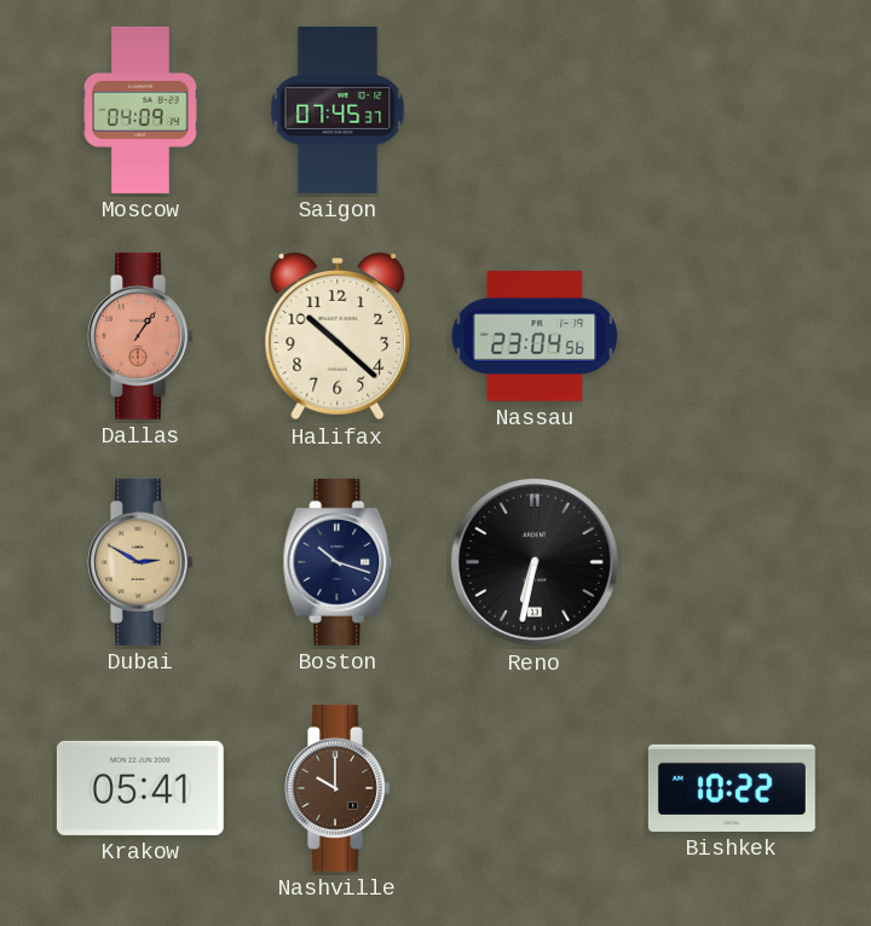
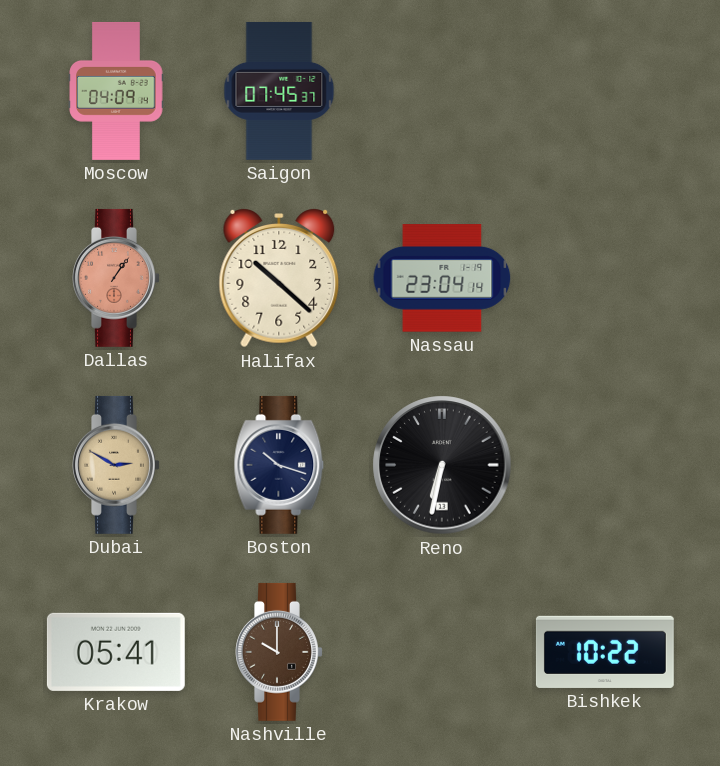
Nassau: 23:04:56 -> 23:04:14
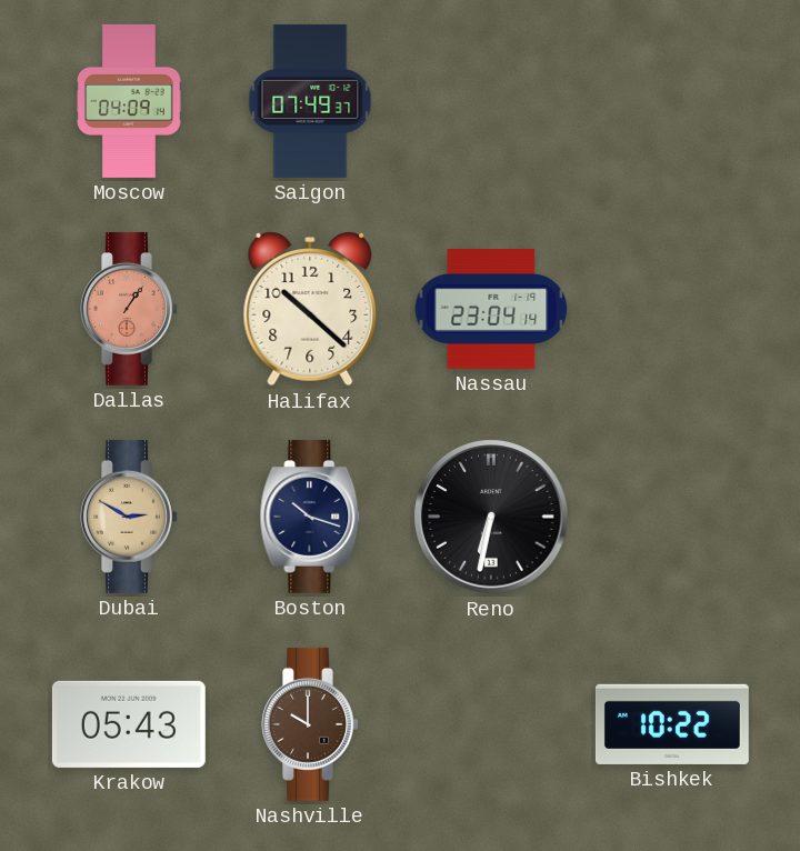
Saigon: 07:45 -> 07:49
Krakow: 05:41 -> 05:43
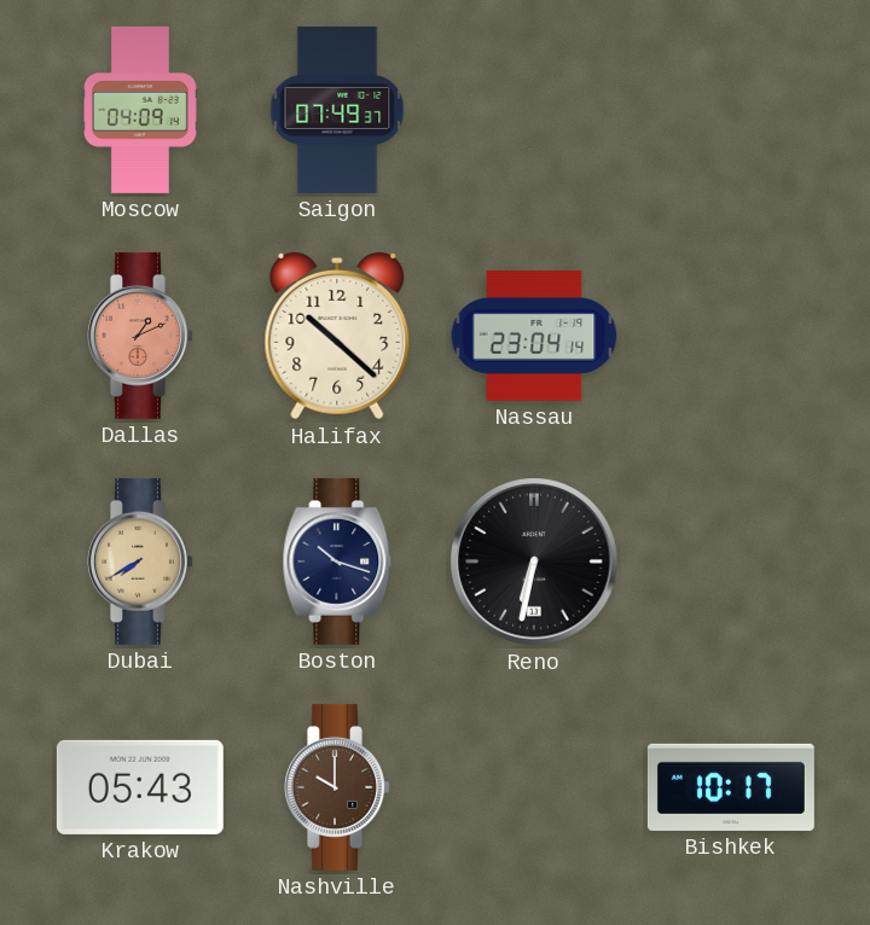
Dallas: 1:06 -> 1:11
Dubai: 2:50 -> 7:40
Bishkek: 10:22 -> 10:17
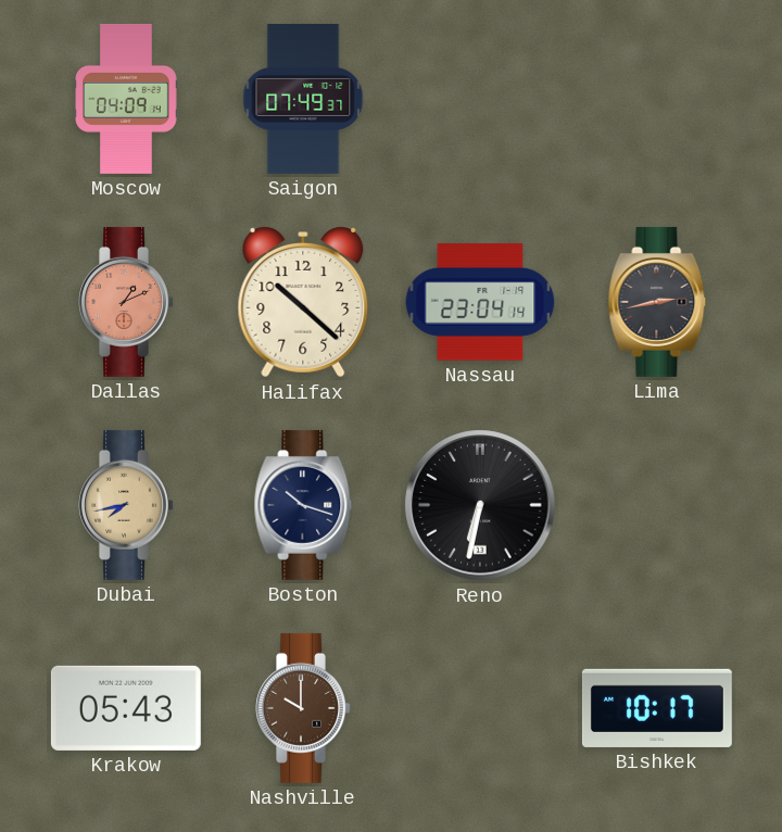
Lima: none -> 2:43
Dubai: 7:40 -> 7:43
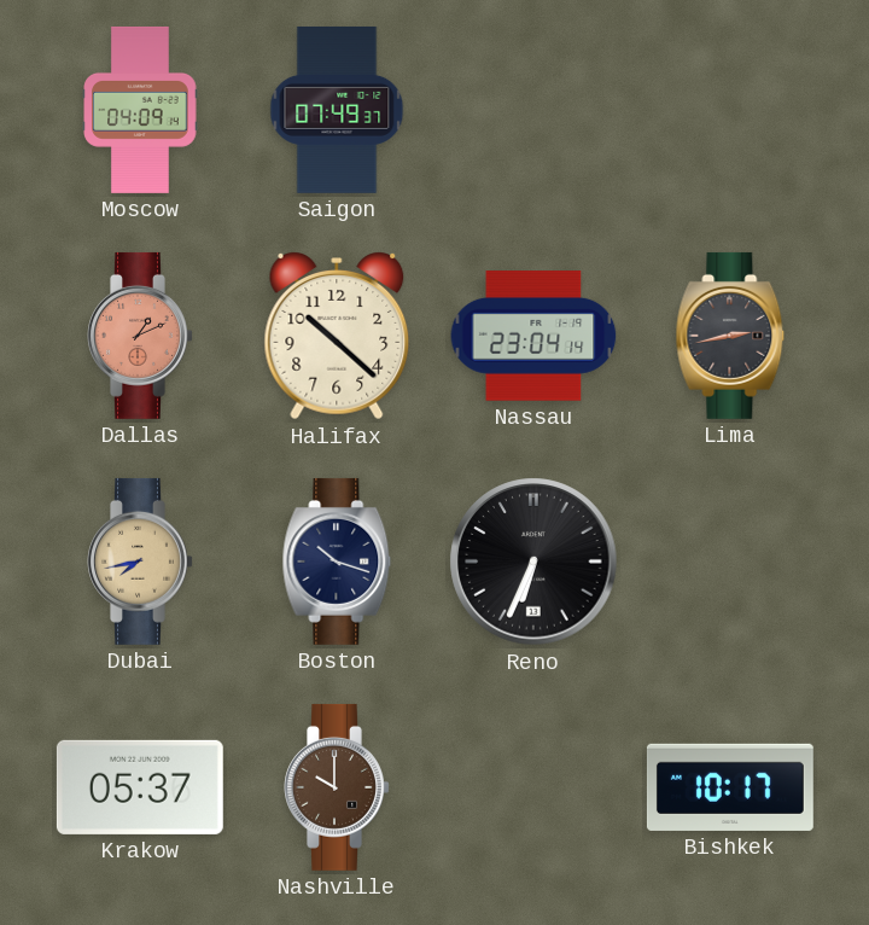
Reno: 6:32 -> 6:34
Krakow: 05:43 -> 05:37
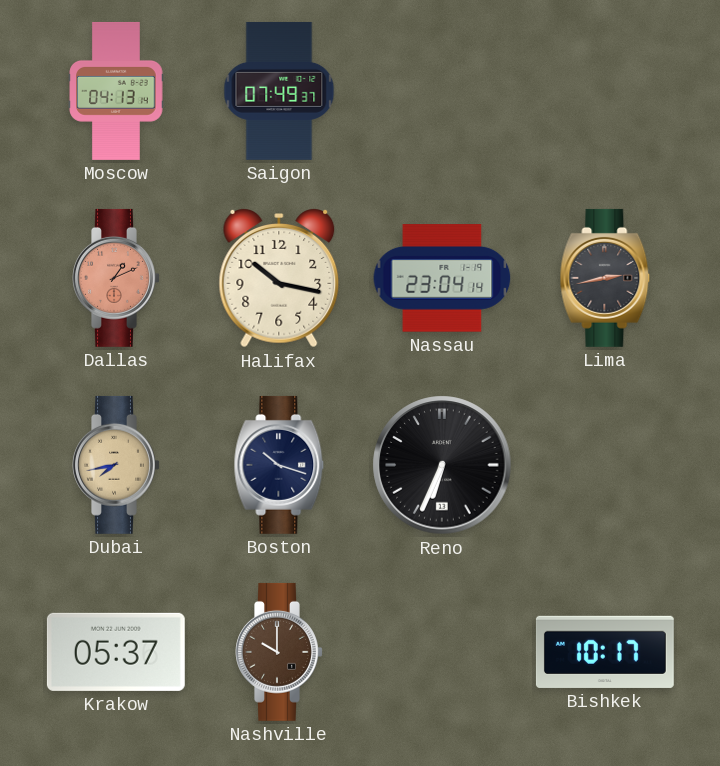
Moscow: 04:09 -> 04:13
Halifax: 10:22 -> 10:17
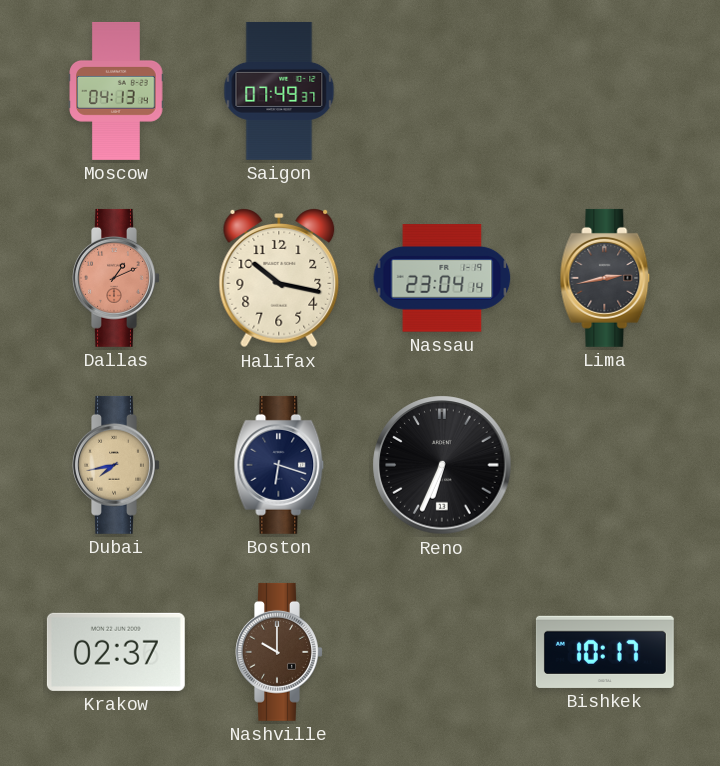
Boston: 10:18 -> 6:18
Krakow: 05:37 -> 02:37
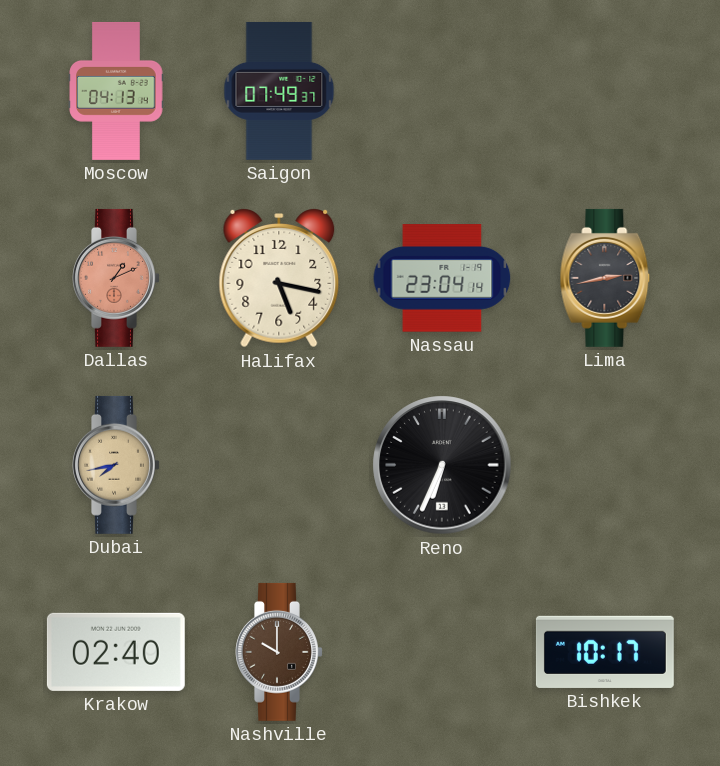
Halifax: 10:17 -> 5:17
Boston: 6:18 -> none
Krakow: 02:37 -> 02:40
